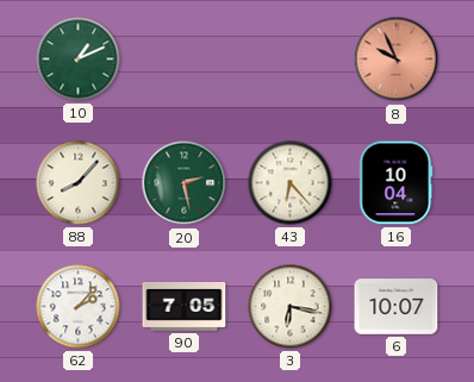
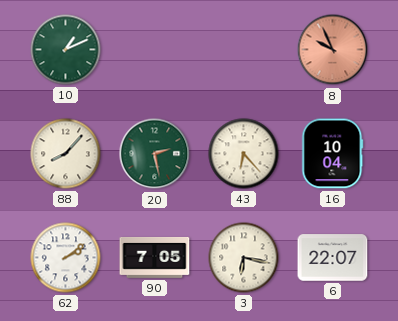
62: 2:07 -> 2:09
6: 10:07 -> 22:07
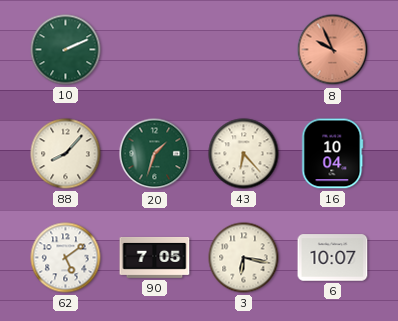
10: 1:11 -> 2:11
20: 2:28 -> 1:33
62: 2:09 -> 5:09
6: 22:07 -> 10:07
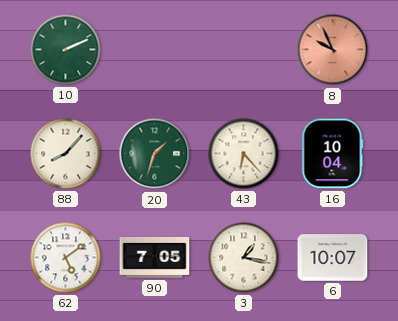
3: 6:17 -> 1:17
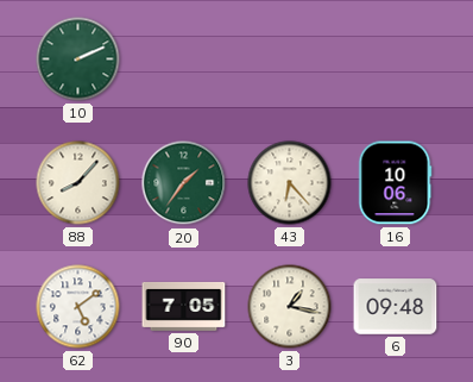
8: 9:56 -> none
20: 1:33 -> 1:36
16: 10:04 -> 10:06
6: 10:07 -> 09:48
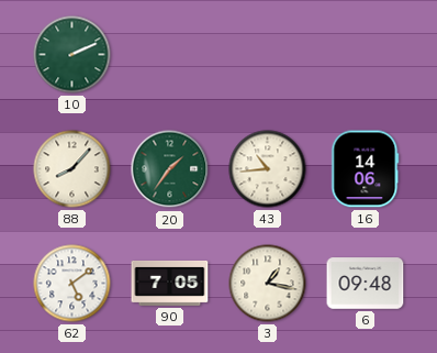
43: 6:23 -> 10:44
16: 10:06 -> 14:06
